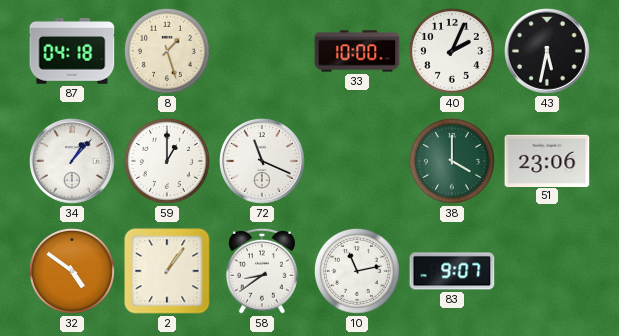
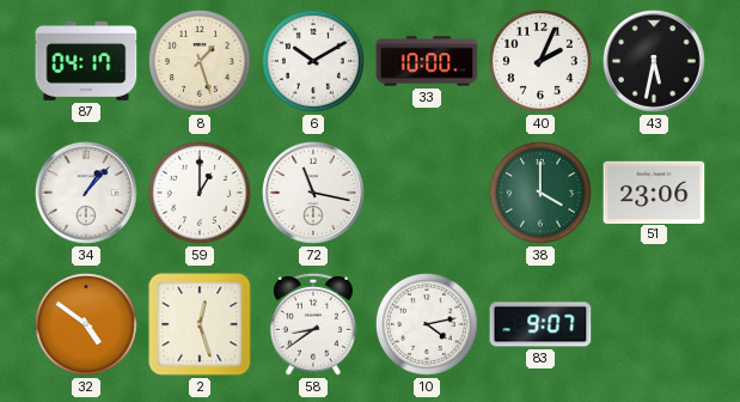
87: 04:18 -> 04:17
6: none -> 10:10
72: 11:19 -> 11:17
2: 1:06 -> 12:27
10: 11:13 -> 4:13
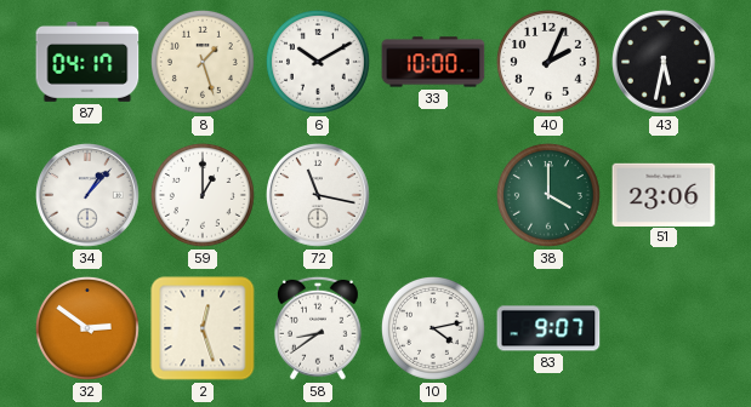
32: 4:51 -> 2:51
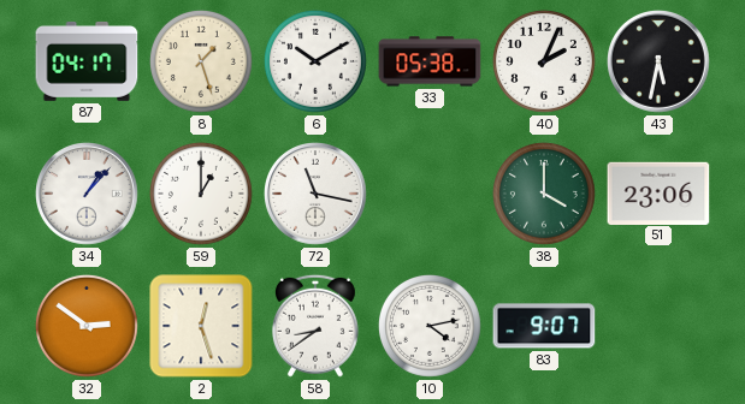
33: 10:00 -> 05:38
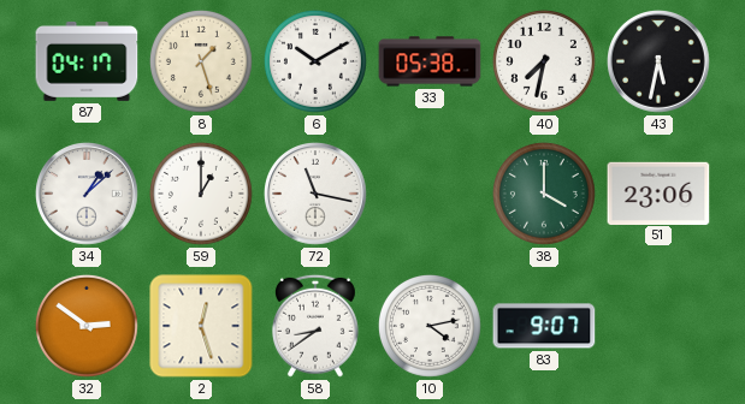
40: 2:04 -> 7:32
34: 1:07 -> 1:08
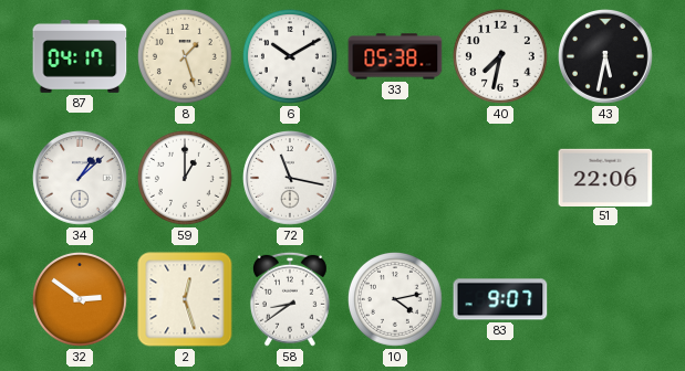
38: 4:00 -> none
51: 23:06 -> 22:06
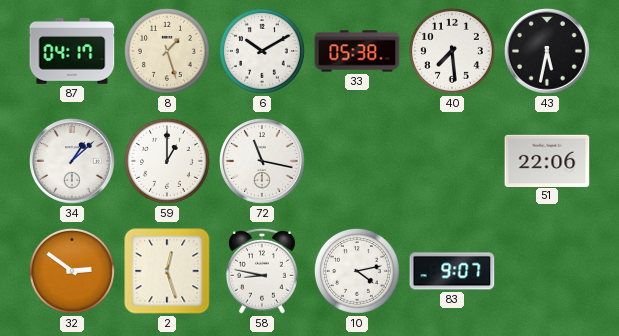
40: 7:32 -> 7:29
58: 8:39 -> 8:47
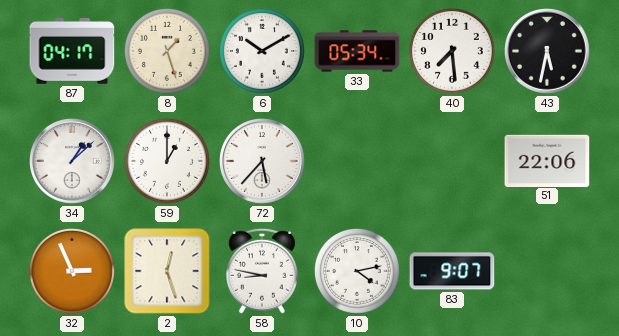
33: 05:38 -> 05:34
72: 11:17 -> 5:37
32: 2:51 -> 2:56
